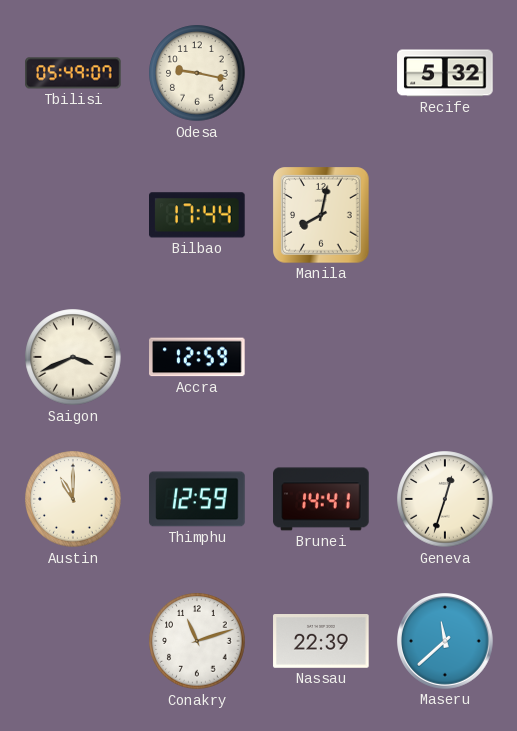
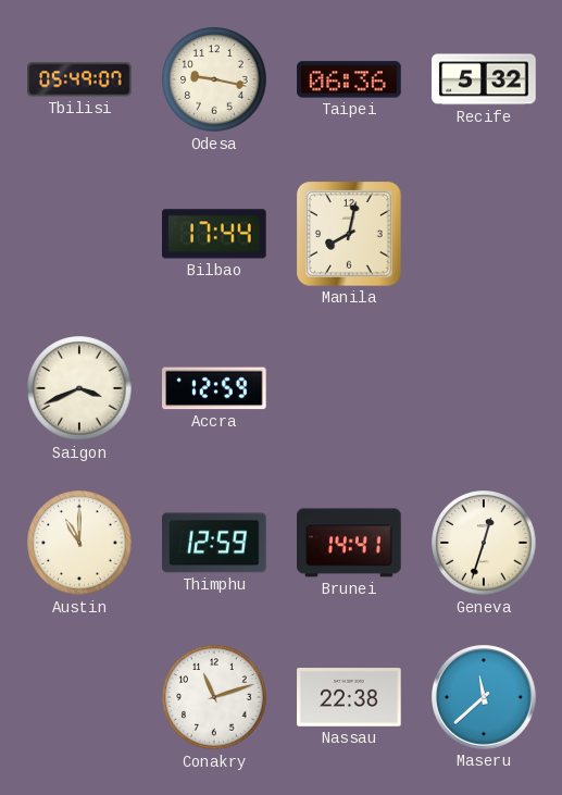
Taipei: none -> 06:36
Nassau: 22:39 -> 22:38
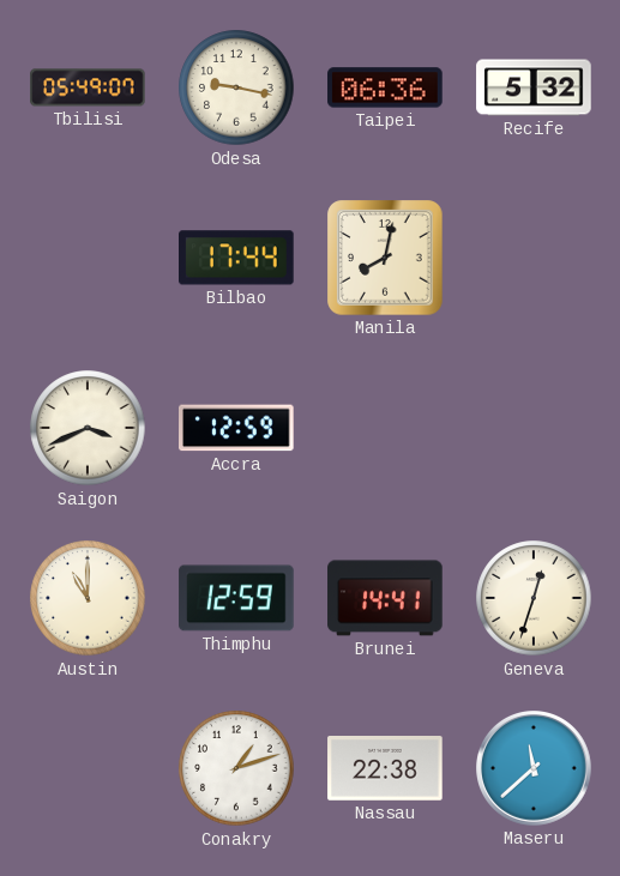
Conakry: 11:12 -> 1:12
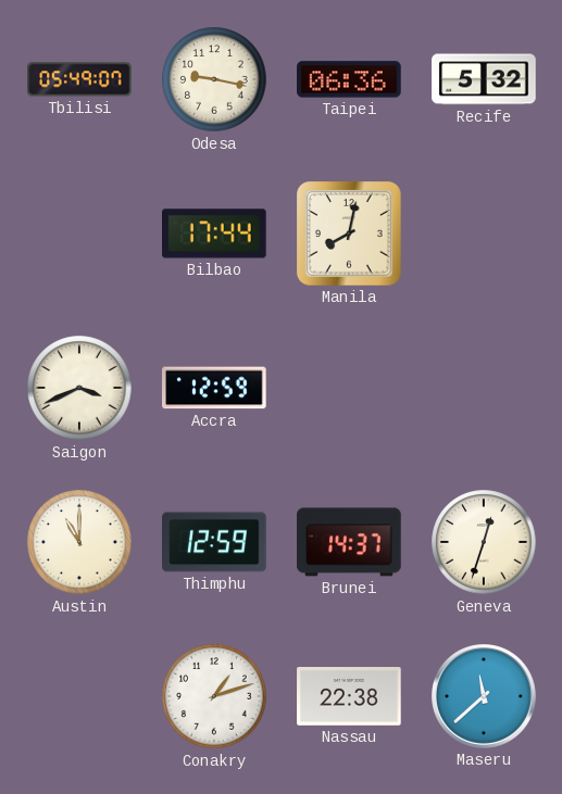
Brunei: 14:41 -> 14:37
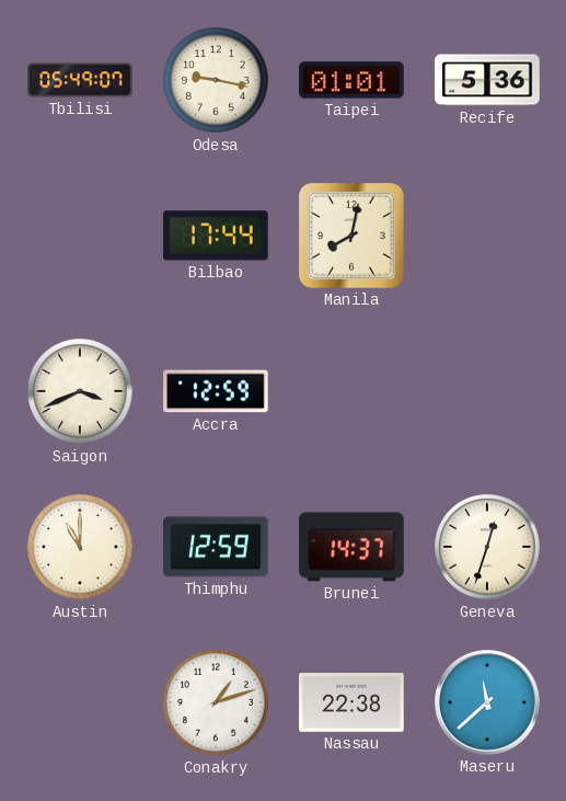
Taipei: 06:36 -> 01:01
Recife: 5:32 -> 5:36
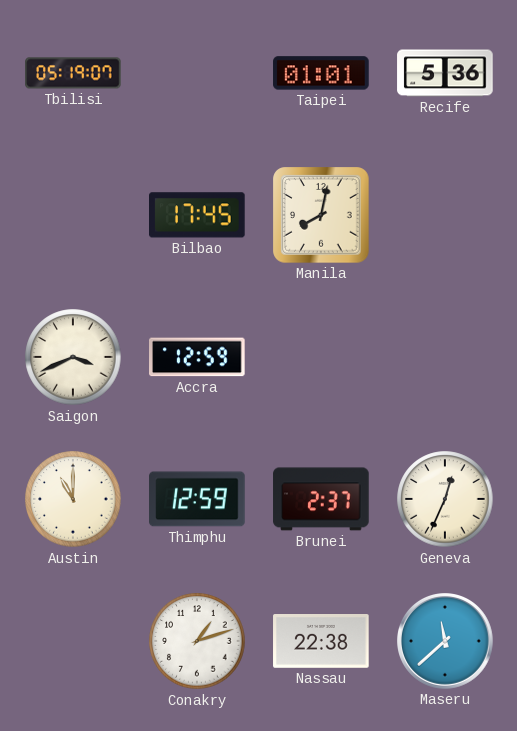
Tbilisi: 05:49 -> 05:19
Odesa: 9:17 -> none
Bilbao: 17:44 -> 17:45
Brunei: 14:37 -> 2:37
Geneva: 12:33 -> 12:34
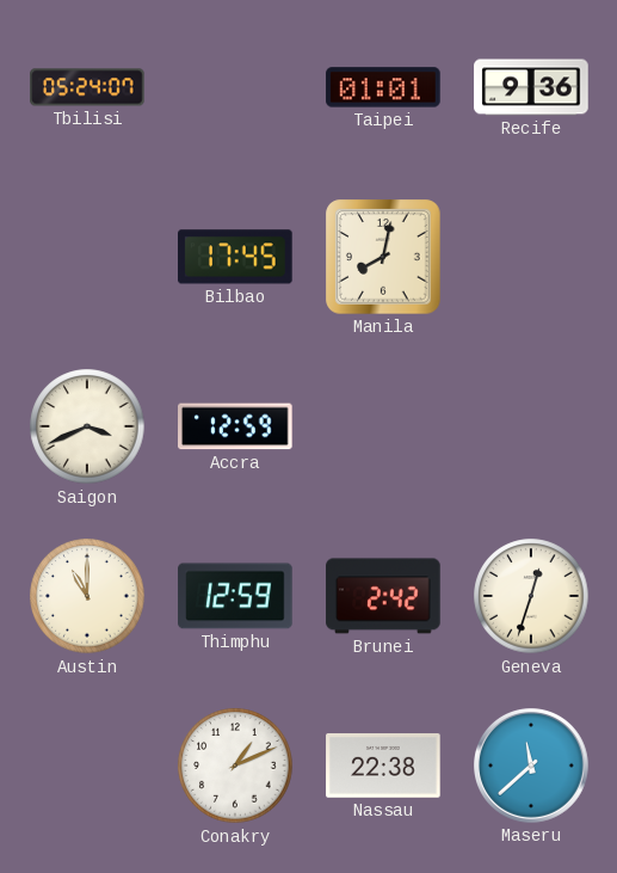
Tbilisi: 05:19 -> 05:24
Recife: 5:36 -> 9:36
Brunei: 2:37 -> 2:42
Geneva: 12:34 -> 12:33
Conakry: 1:12 -> 1:11
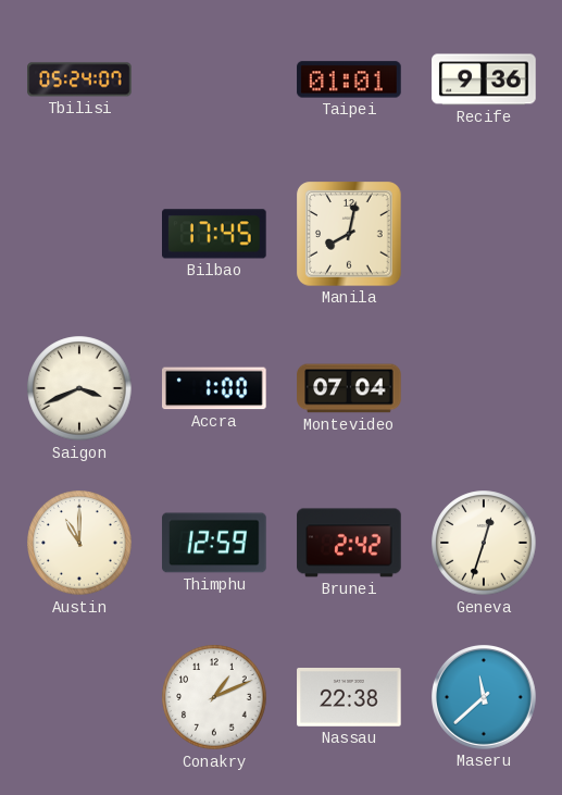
Accra: 12:59 -> 1:00
Montevideo: none -> 07:04
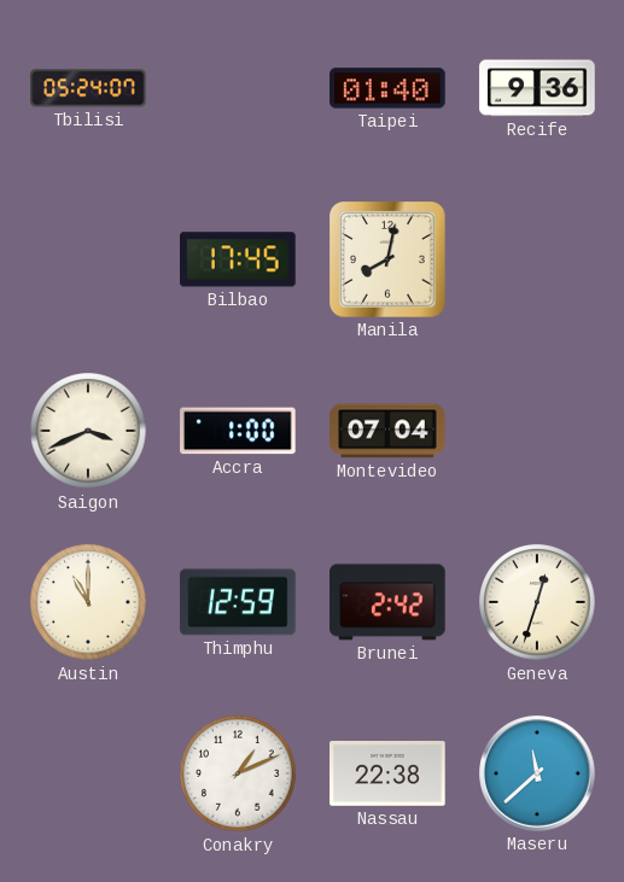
Taipei: 01:01 -> 01:40
